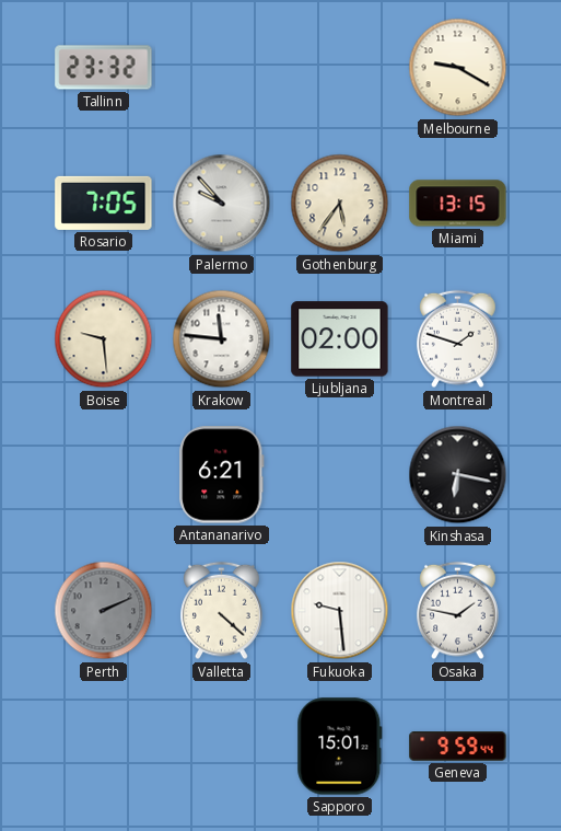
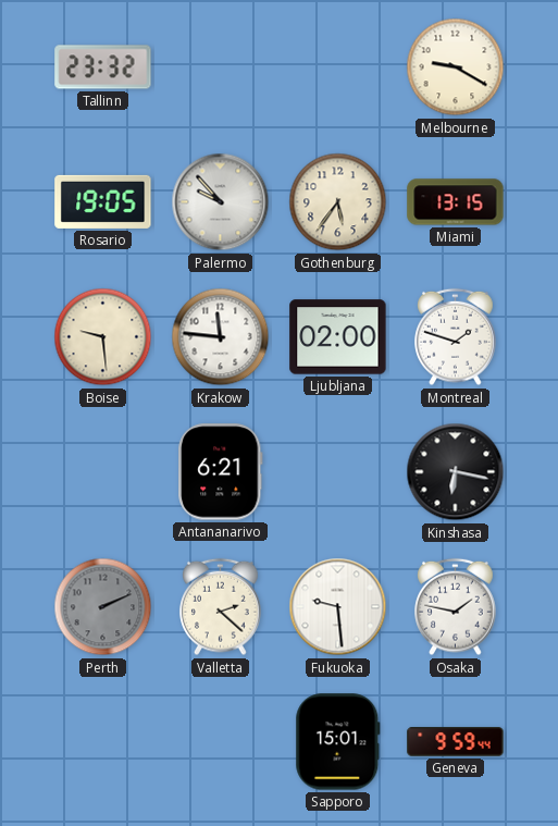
Rosario: 7:05 -> 19:05
Valletta: 4:22 -> 2:22
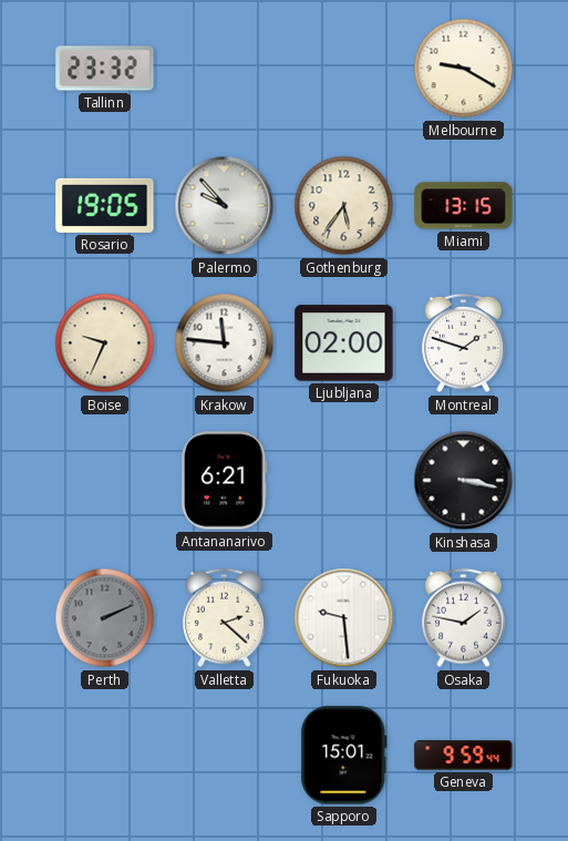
Boise: 9:29 -> 9:34
Kinshasa: 6:17 -> 3:17
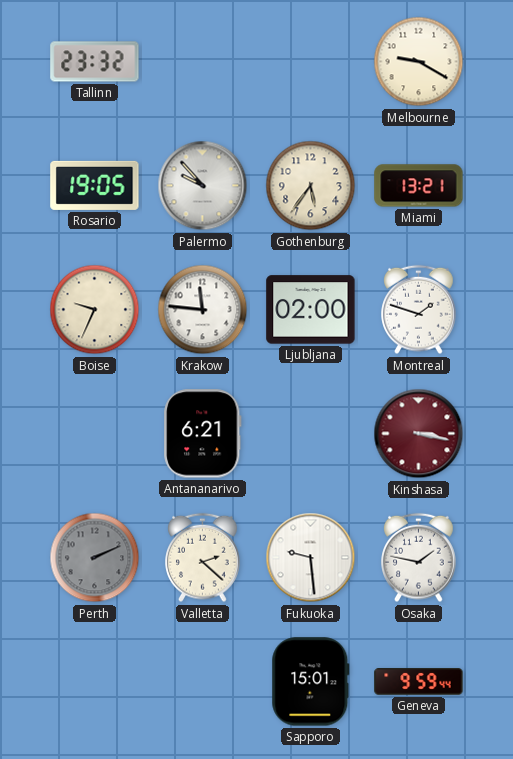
Miami: 13:15 -> 13:21
Kinshasa dial: black -> burgundy
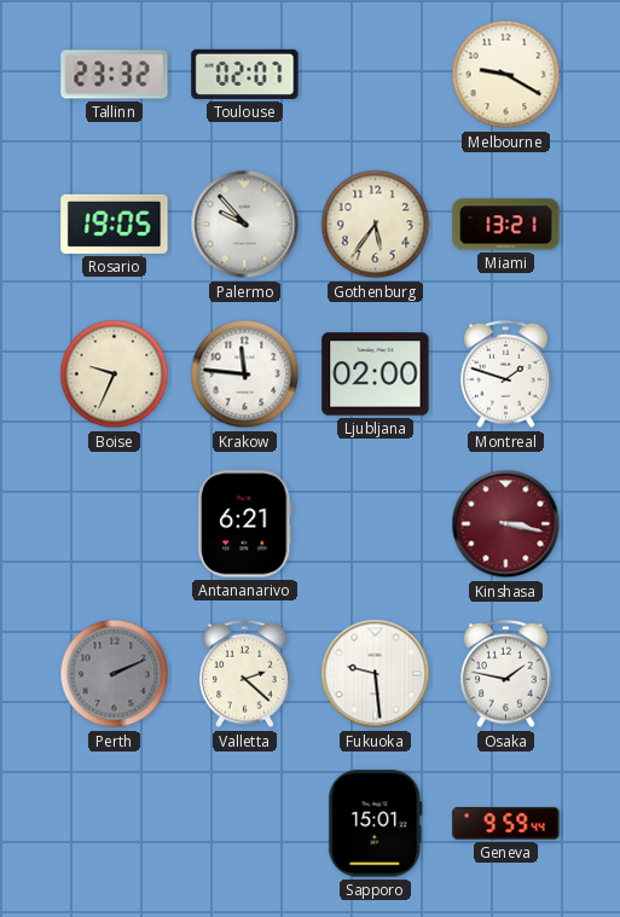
Toulouse: none -> 02:07
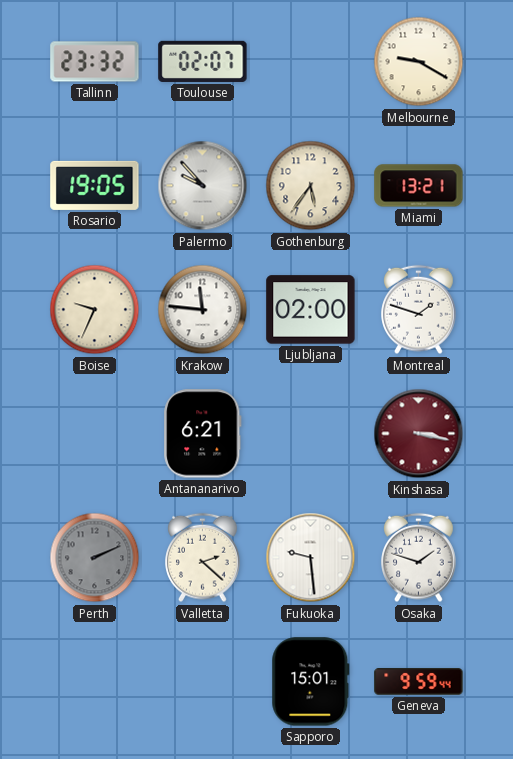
Osaka: 1:47 -> 1:48
